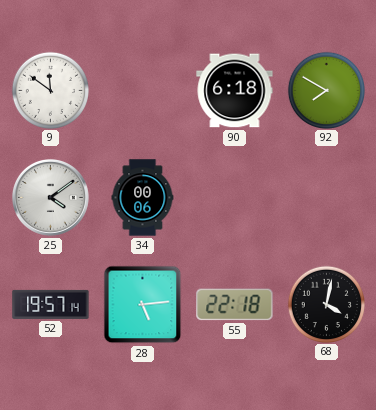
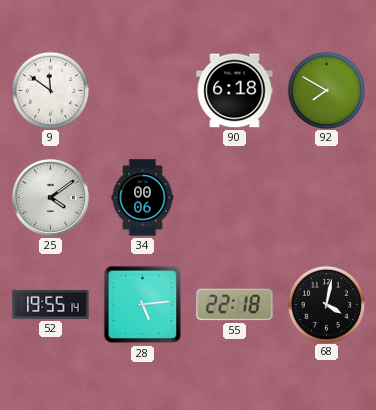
52: 19:57 -> 19:55
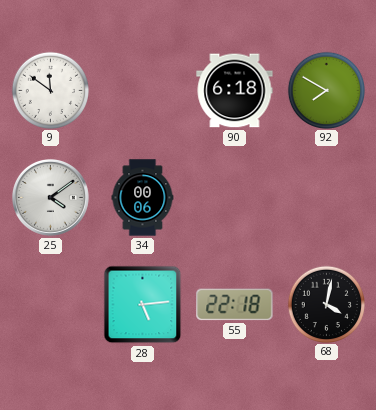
52: 19:55 -> none
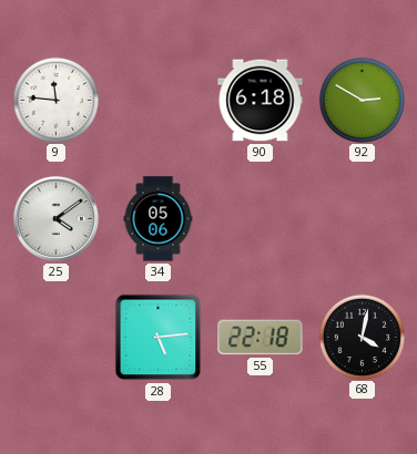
9: 11:51 -> 11:46
92: 7:50 -> 2:50
34: 00:06 -> 05:06
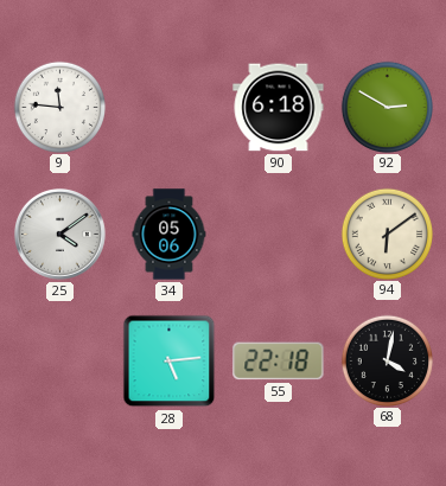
94: none -> 6:09
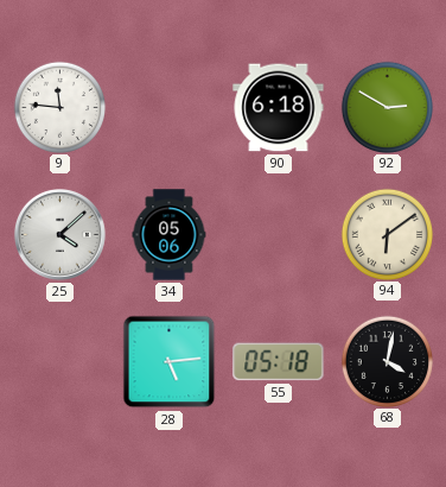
25: 4:09 -> 4:08
55: 22:18 -> 05:18
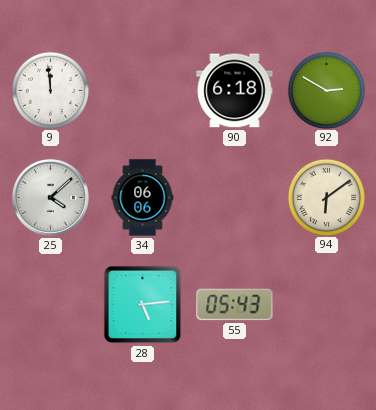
9: 11:46 -> 11:59
34: 05:06 -> 06:06
55: 05:18 -> 05:43
68: 4:02 -> none
